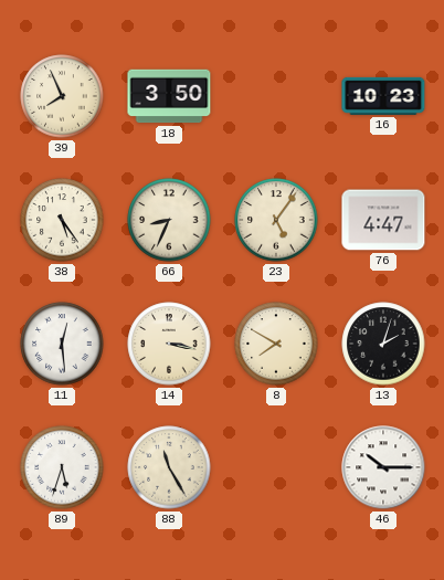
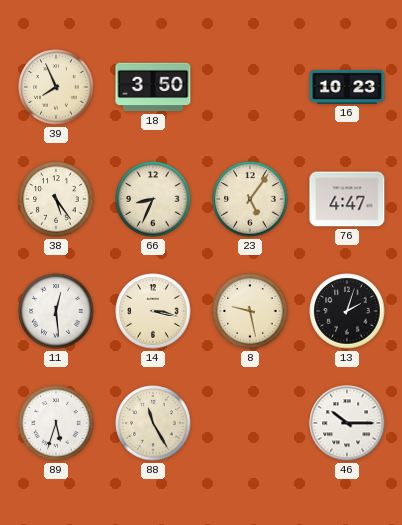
8: 7:50 -> 9:28
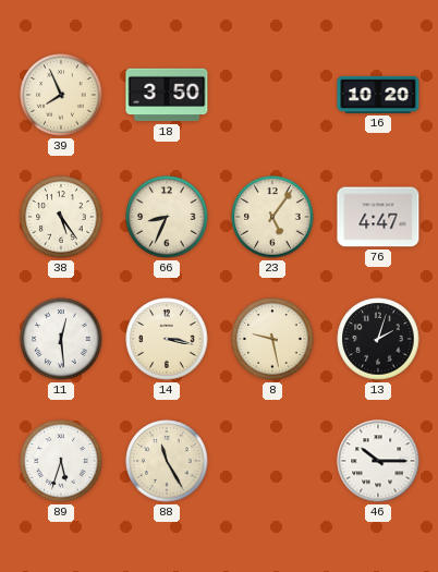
16: 10:23 -> 10:20
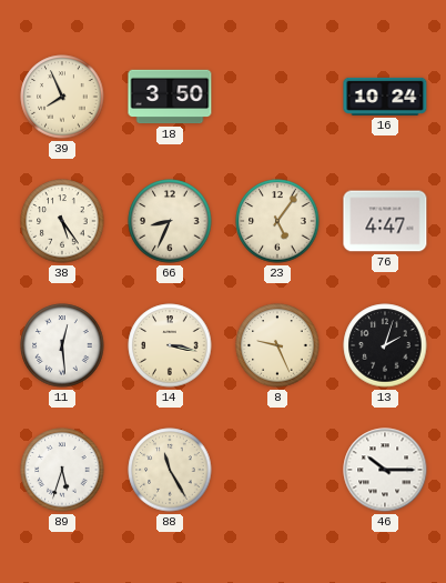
16: 10:20 -> 10:24
8: 9:28 -> 9:26
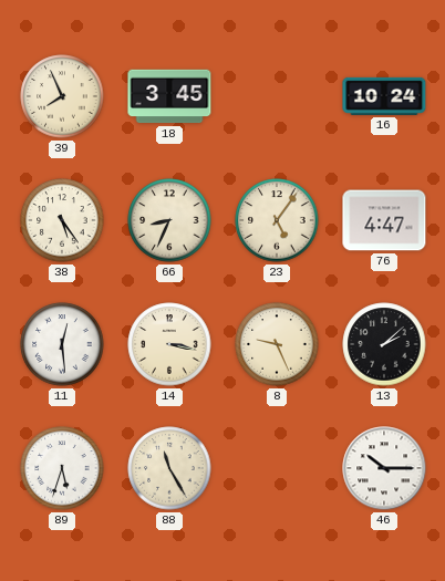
18: 3:50 -> 3:45
13: 2:03 -> 2:08
